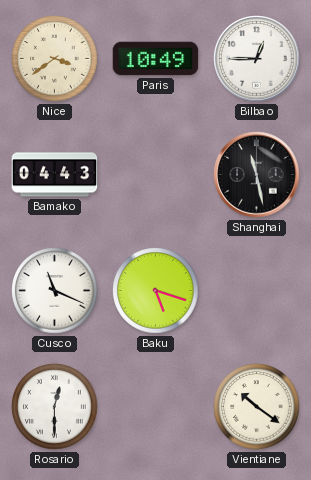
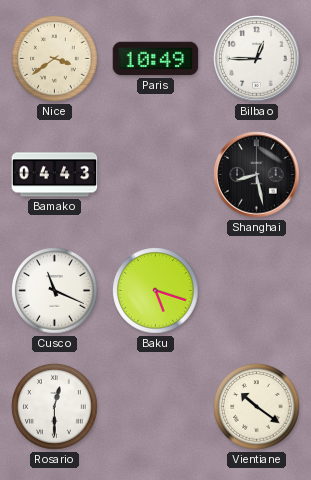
Shanghai: 11:28 -> 8:28
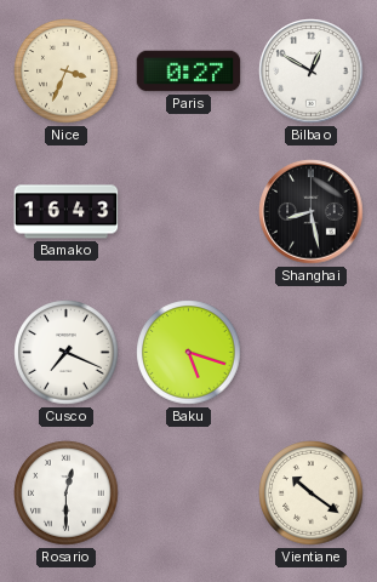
Nice: 3:39 -> 3:34
Paris: 10:49 -> 0:27
Bilbao: 12:45 -> 12:50
Bamako: 04:43 -> 16:43
Cusco: 11:19 -> 7:19
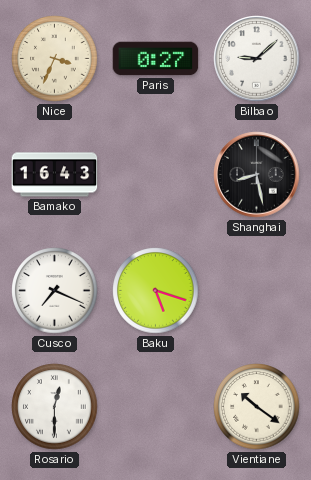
Bilbao: 12:50 -> 9:08
